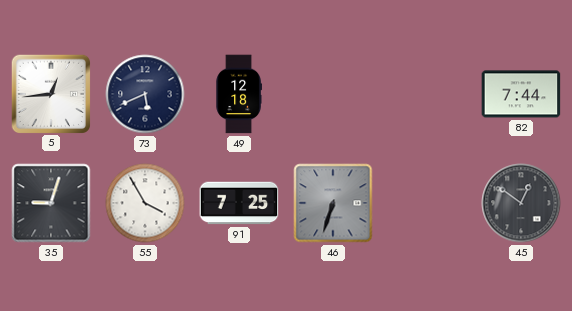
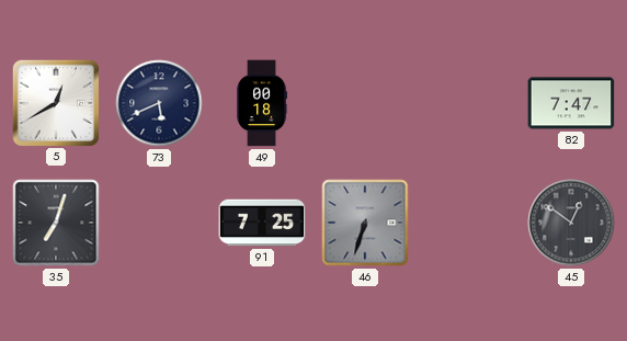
5: 12:44 -> 12:40
49: 12:18 -> 00:18
82: 7:44 -> 7:47
35: 9:03 -> 7:03
55: 3:55 -> none
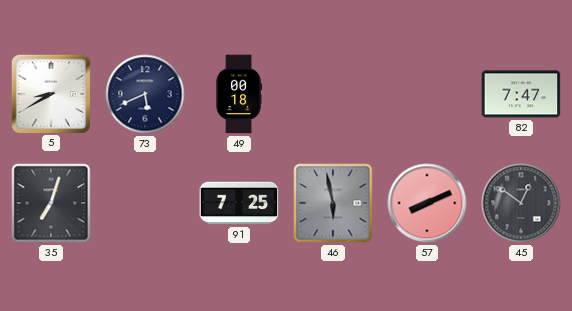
5: 12:40 -> 8:40
46: 6:33 -> 5:58
57: none -> 8:11
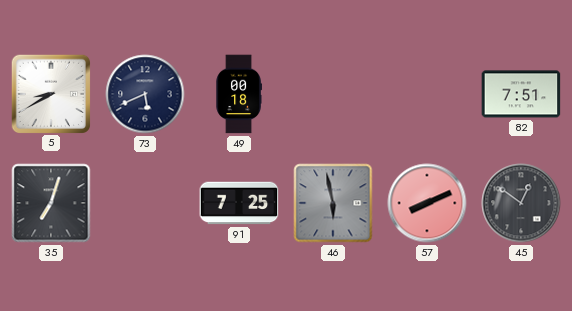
82: 7:47 -> 7:51
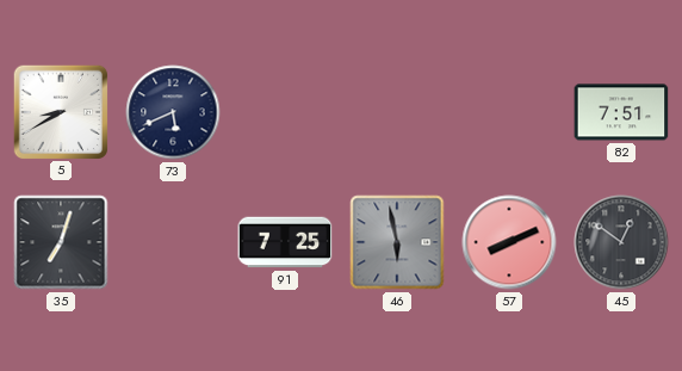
49: 00:18 -> none
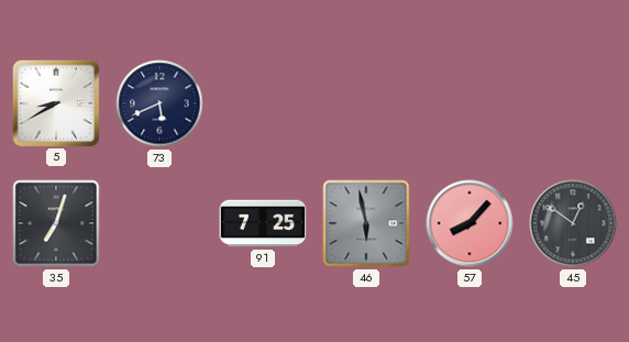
82: 7:51 -> none
57: 8:11 -> 8:07
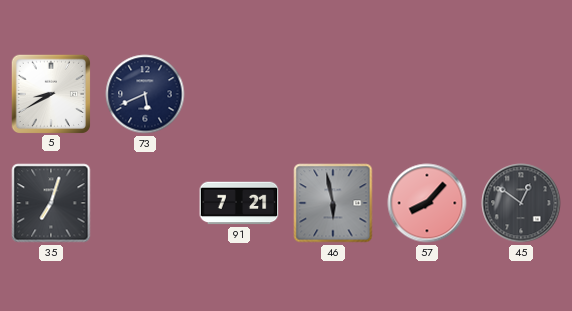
91: 7:25 -> 7:21
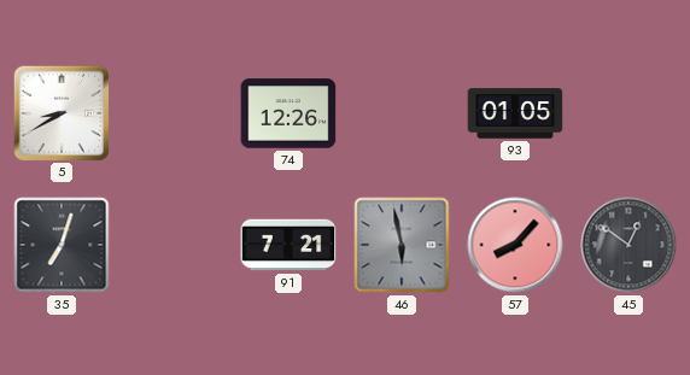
73: 5:41 -> none
74: none -> 12:26
93: none -> 01:05
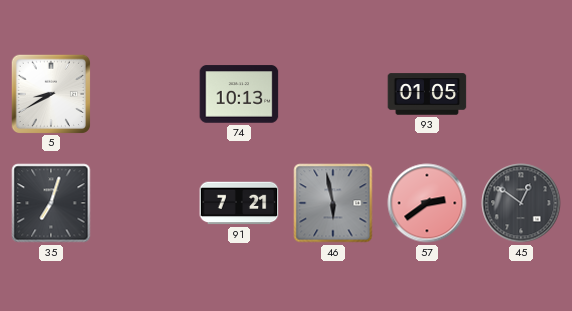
74: 12:26 -> 10:13
57: 8:07 -> 2:39
